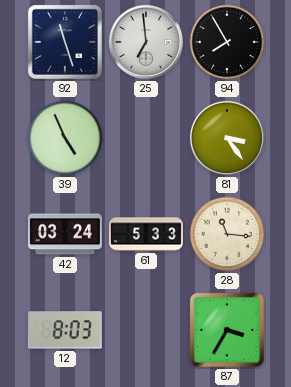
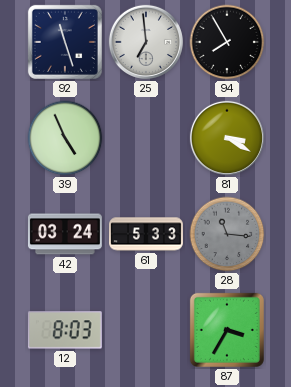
81: 3:24 -> 3:20
28 dial: cream -> grey
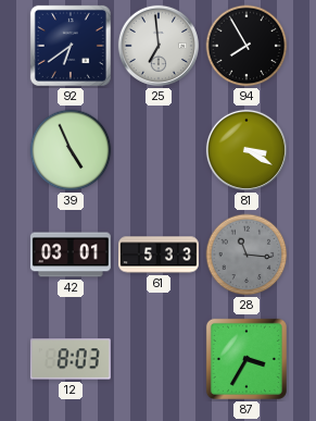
92: 11:27 -> 6:39
42: 03:24 -> 03:01
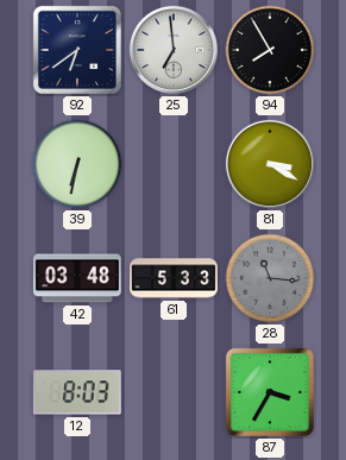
39: 4:56 -> 6:32
42: 03:01 -> 03:48
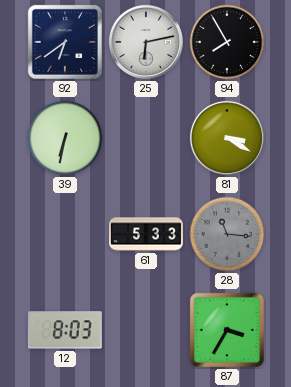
25: 6:59 -> 6:13
42: 03:48 -> none
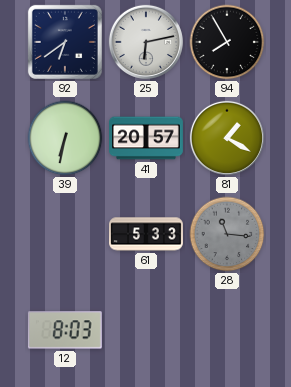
41: none -> 20:57
81: 3:20 -> 1:20
87: 3:35 -> none
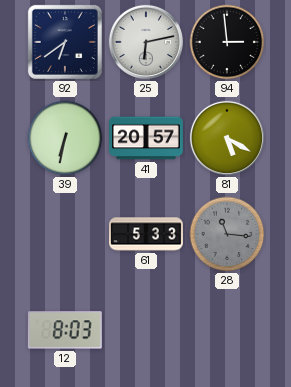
94: 7:55 -> 2:59
81: 1:20 -> 5:20
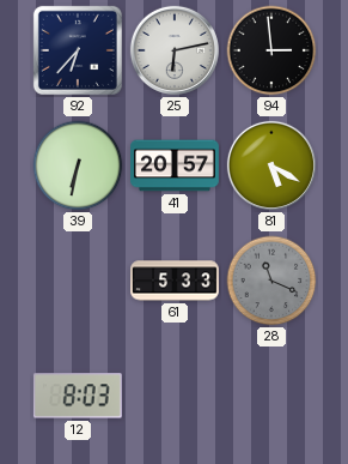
92: 6:39 -> 6:37
28: 11:16 -> 11:19
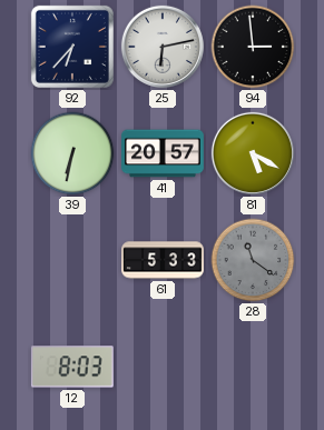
28: 11:19 -> 11:21
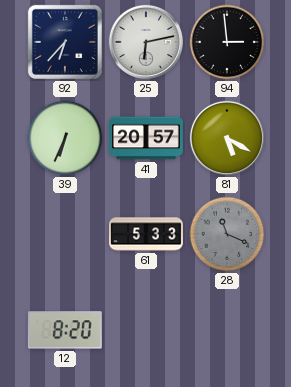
39: 6:32 -> 6:34
28: 11:21 -> 11:19
12: 8:03 -> 8:20
